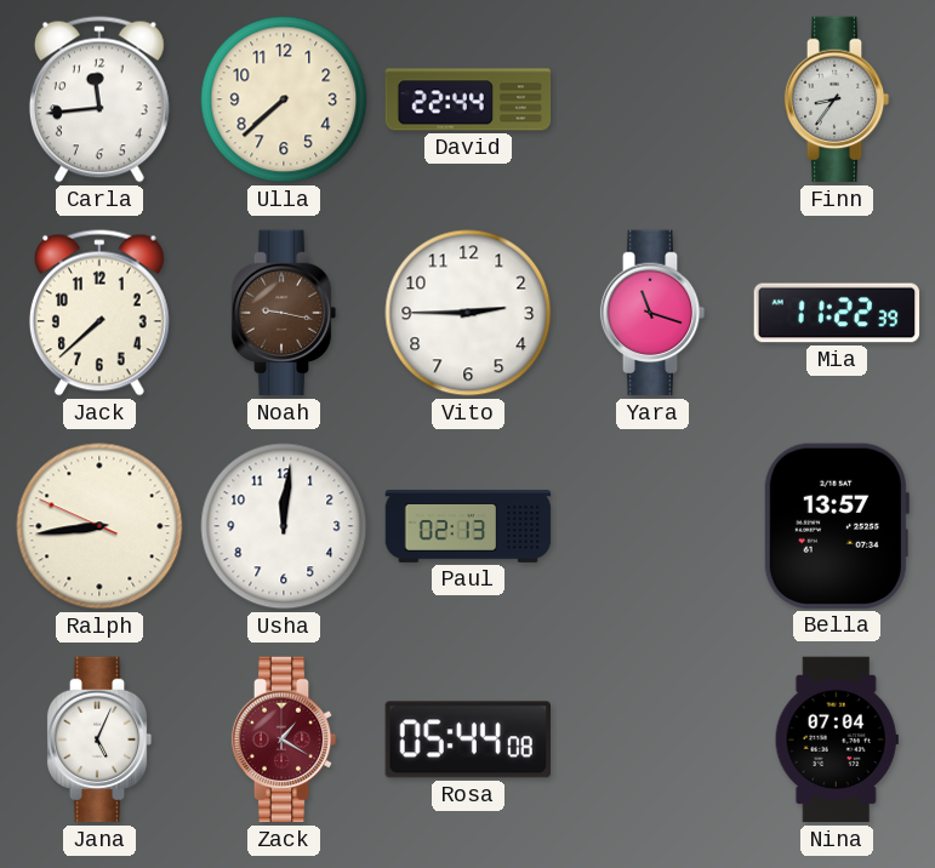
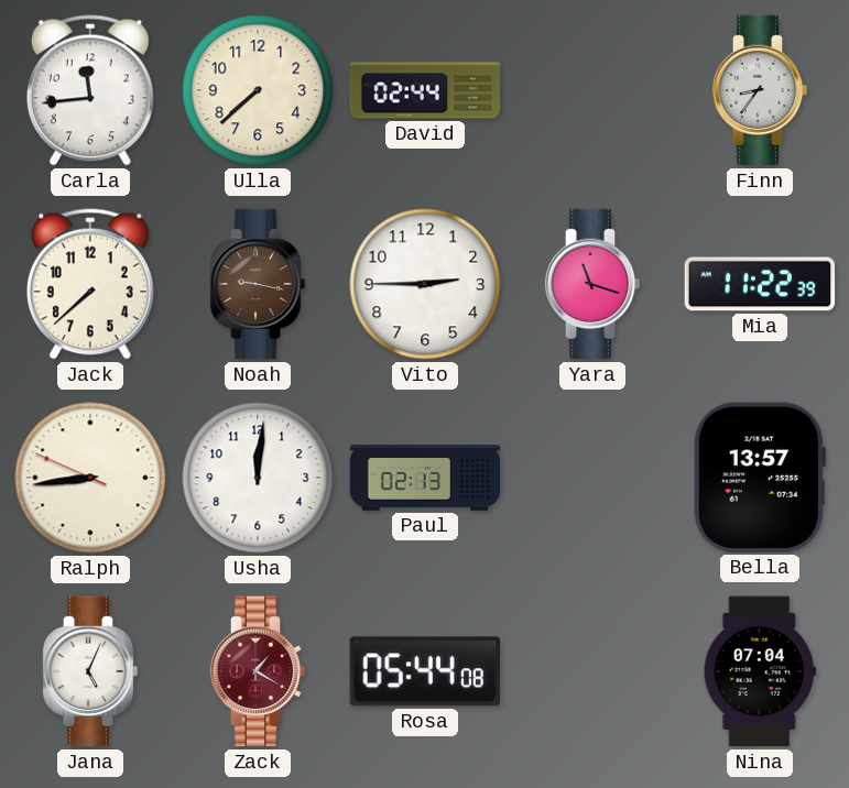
David: 22:44 -> 02:44
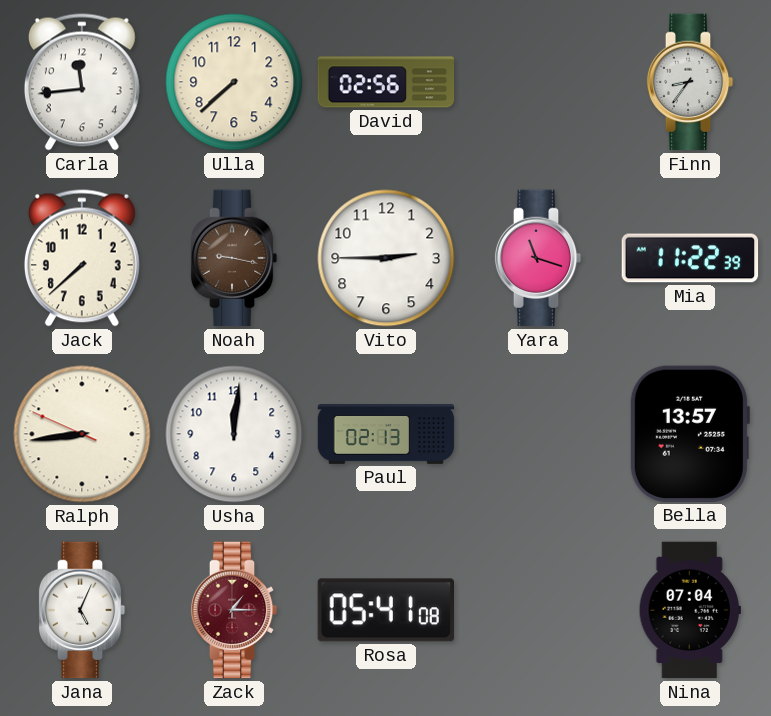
David: 02:44 -> 02:56
Zack: 1:20 -> 1:15
Rosa: 05:44 -> 05:41
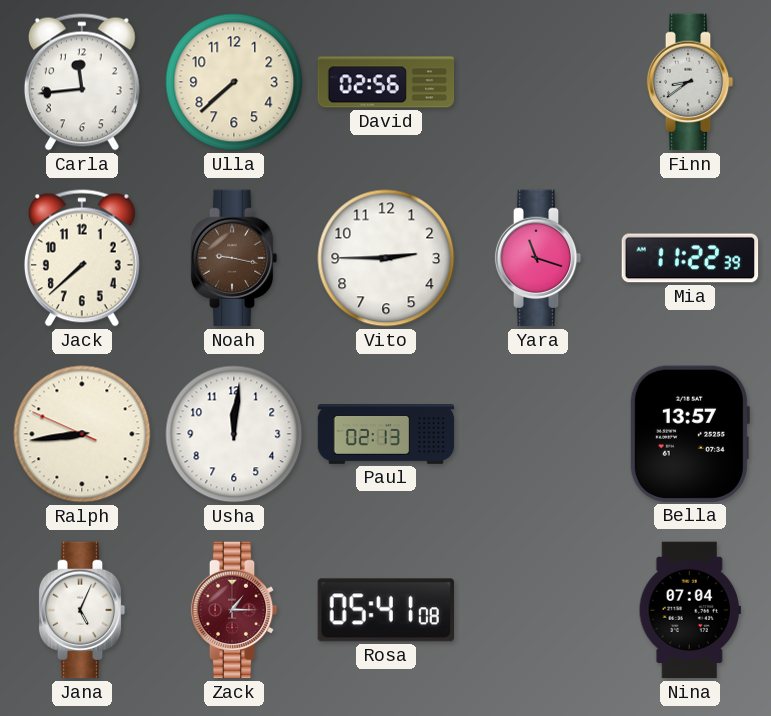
Finn: 8:36 -> 8:39
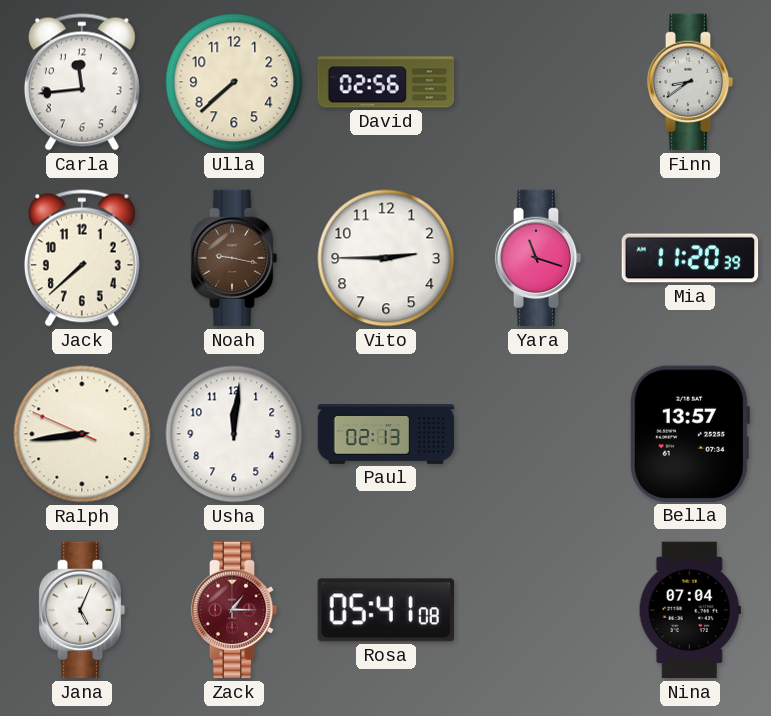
Mia: 11:22 -> 11:20
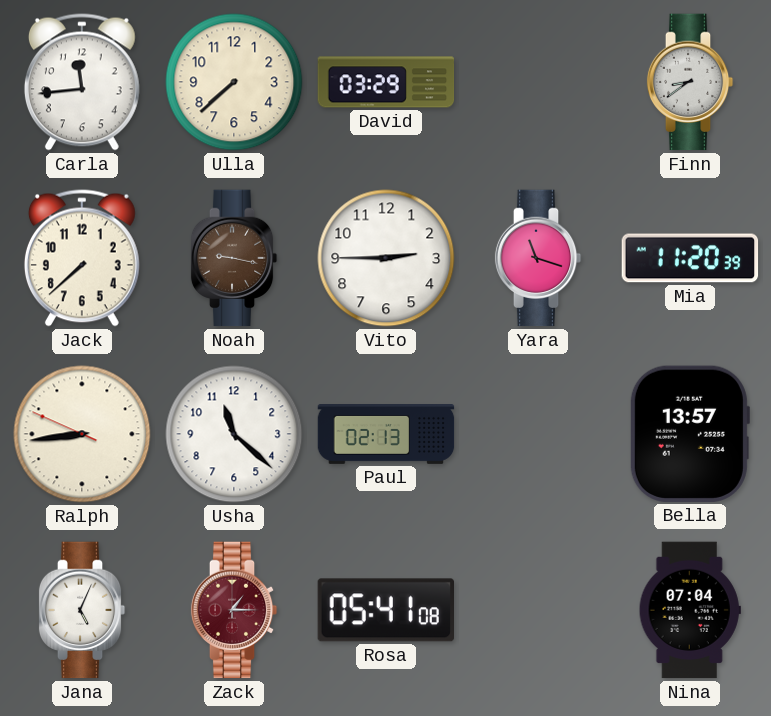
David: 02:56 -> 03:29
Usha: 12:01 -> 11:22
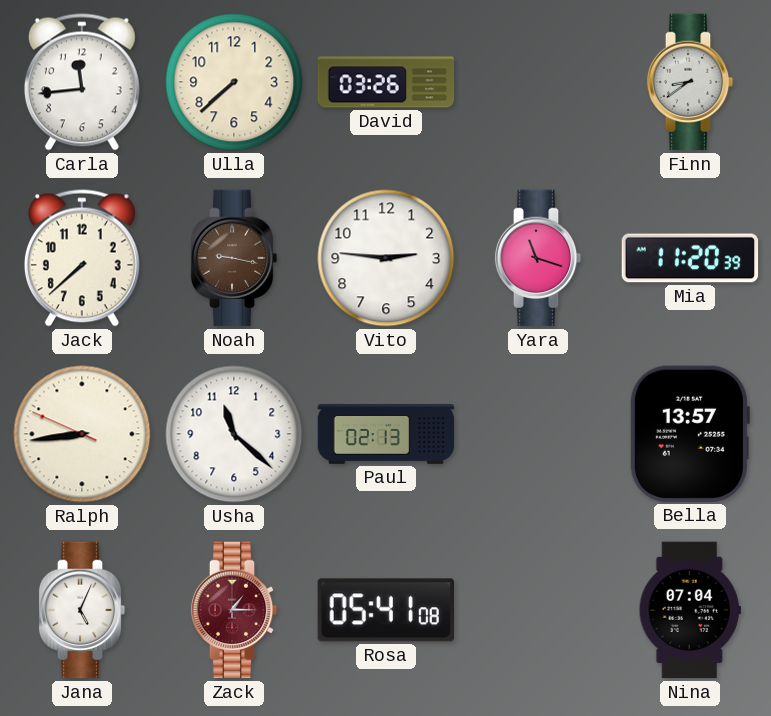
David: 03:29 -> 03:26
Vito: 2:45 -> 2:46
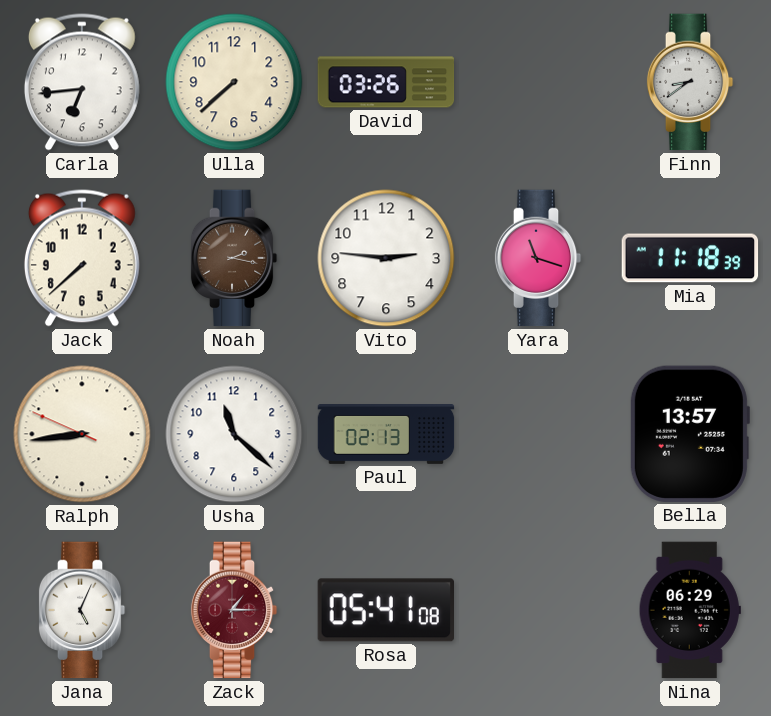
Carla: 11:44 -> 6:44
Noah: 9:17 -> 2:17
Mia: 11:20 -> 11:18
Nina: 07:04 -> 06:29
